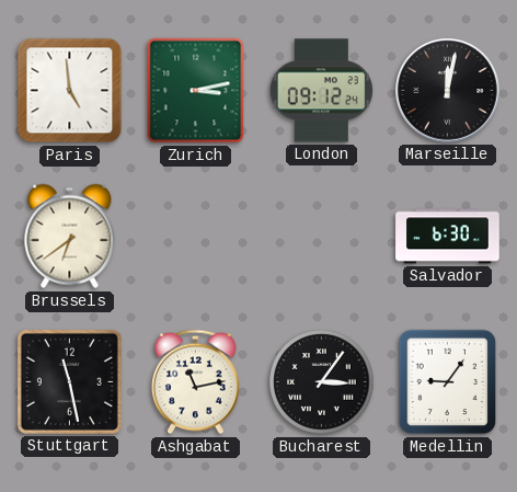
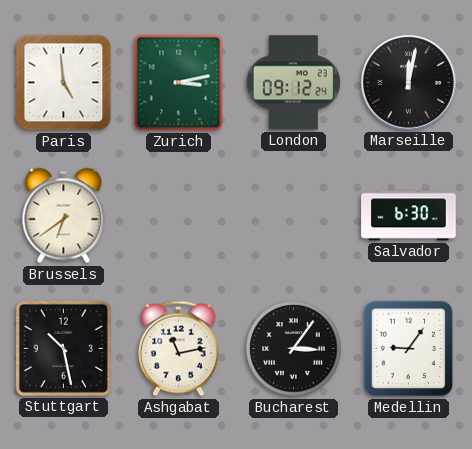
Stuttgart: 11:28 -> 10:28
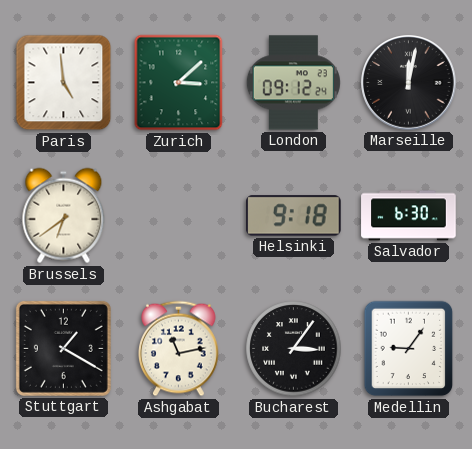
Zurich: 3:13 -> 3:08
Helsinki: none -> 9:18
Stuttgart: 10:28 -> 1:20
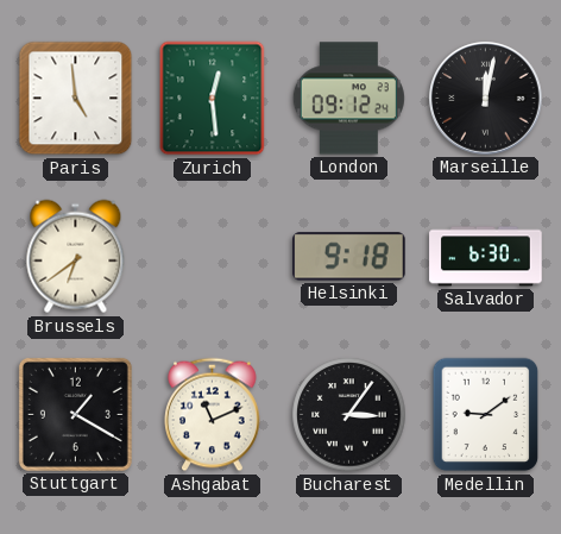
Zurich: 3:08 -> 12:29
Ashgabat: 11:13 -> 11:11
Medellin: 9:06 -> 9:09
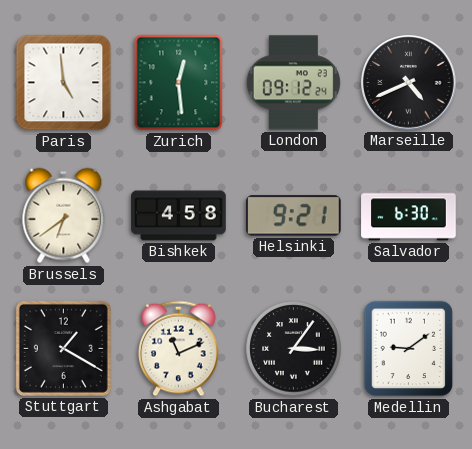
Marseille: 12:02 -> 4:41
Bishkek: none -> 4:58
Helsinki: 9:18 -> 9:21
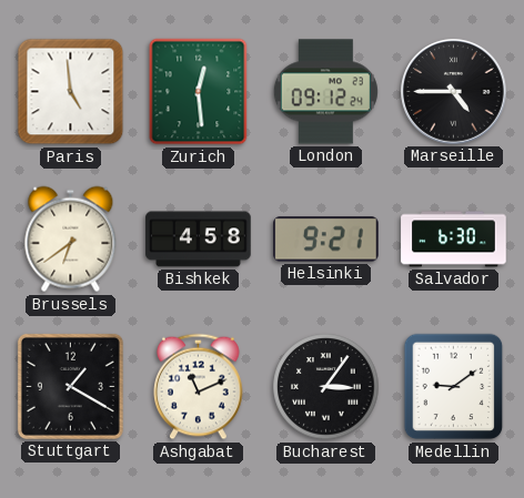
Marseille: 4:41 -> 4:45
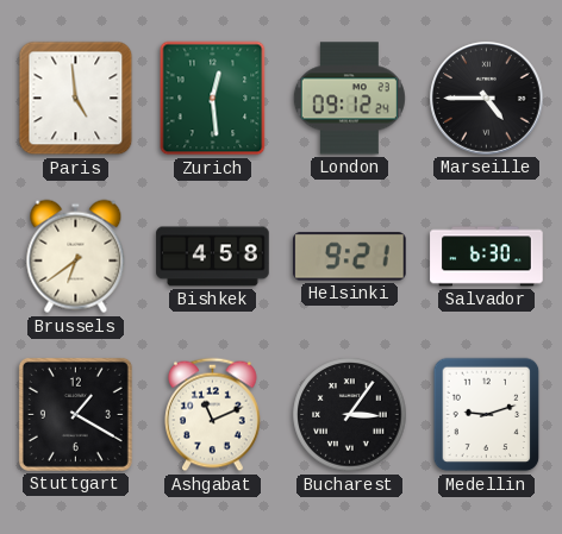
Medellin: 9:09 -> 9:12
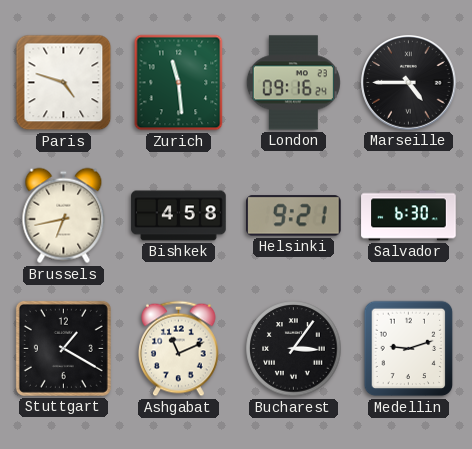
Paris: 4:59 -> 4:48
Zurich: 12:29 -> 11:29
London: 09:12 -> 09:16
Brussels: 6:39 -> 6:43
